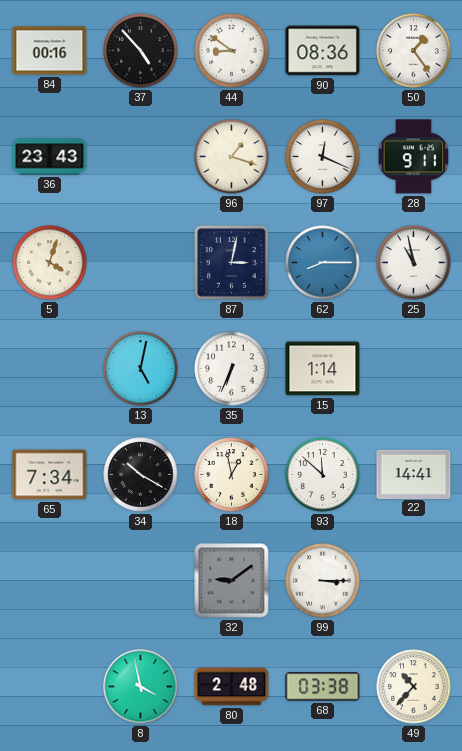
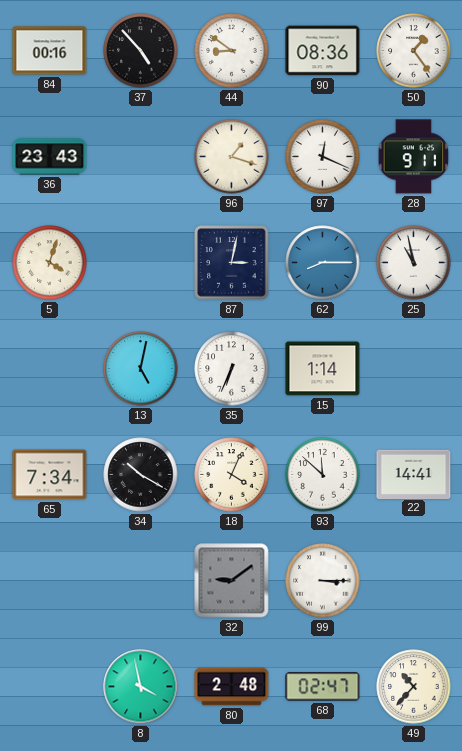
18: 12:58 -> 4:04
68: 03:38 -> 02:47
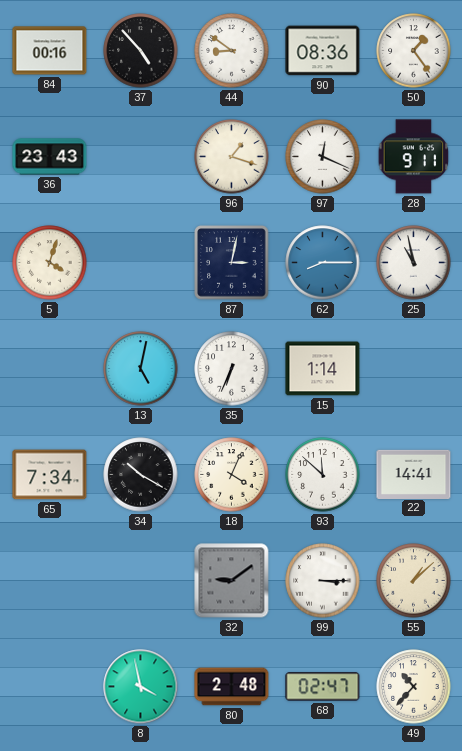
55: none -> 1:08
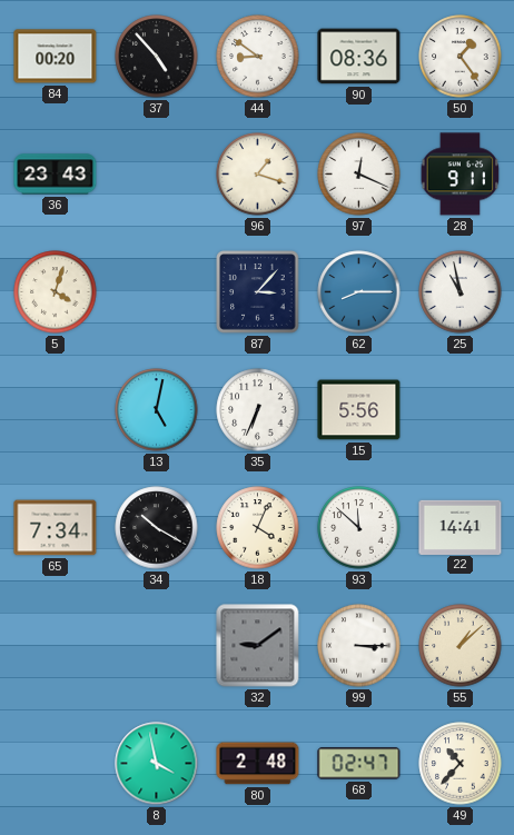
84: 00:16 -> 00:20
87: 3:02 -> 3:07
15: 1:14 -> 5:56
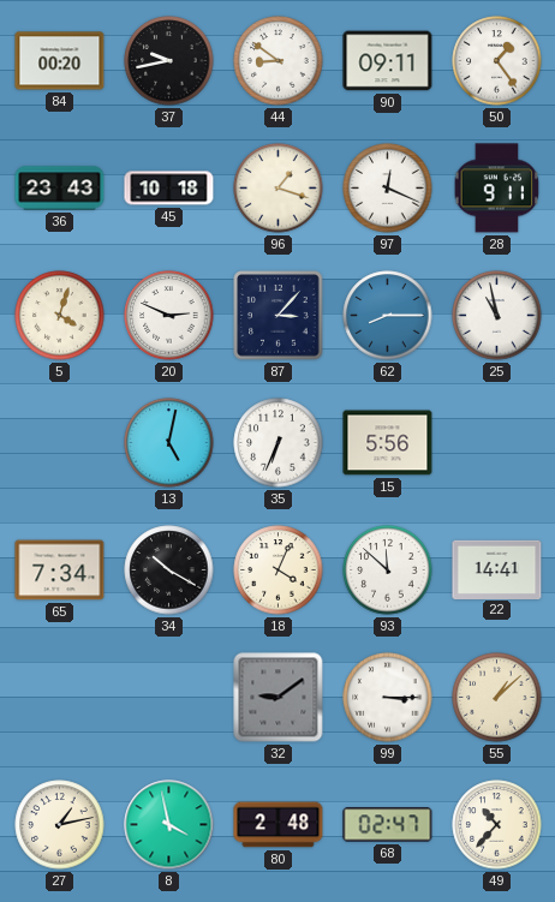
37: 4:53 -> 9:43
90: 08:36 -> 09:11
45: none -> 10:18
20: none -> 2:49
27: none -> 1:13
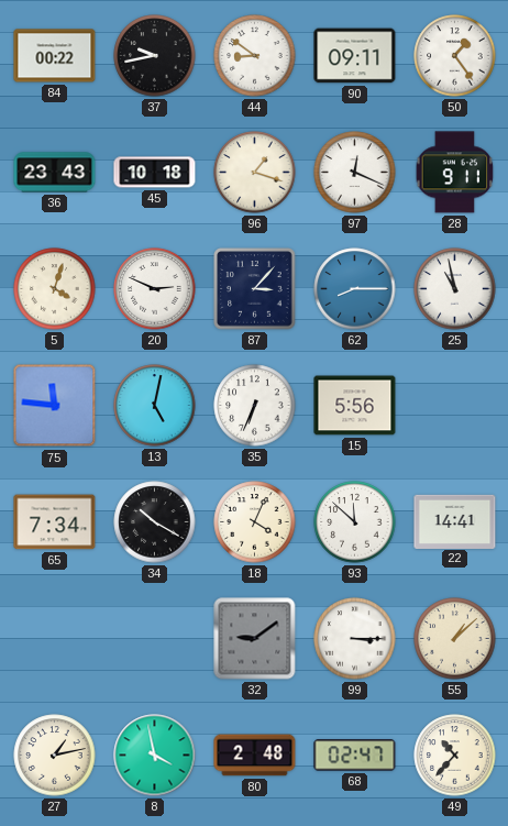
84: 00:20 -> 00:22
75: none -> 11:46
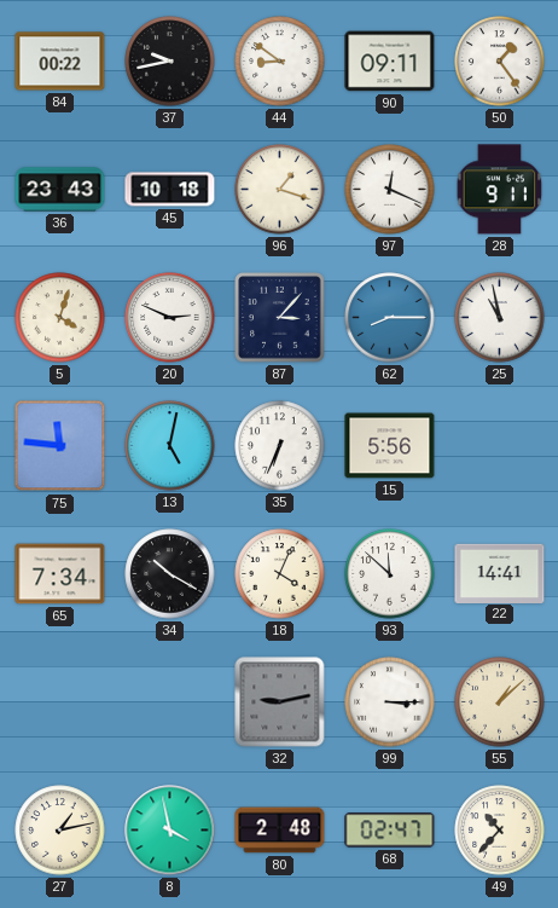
32: 9:09 -> 9:13
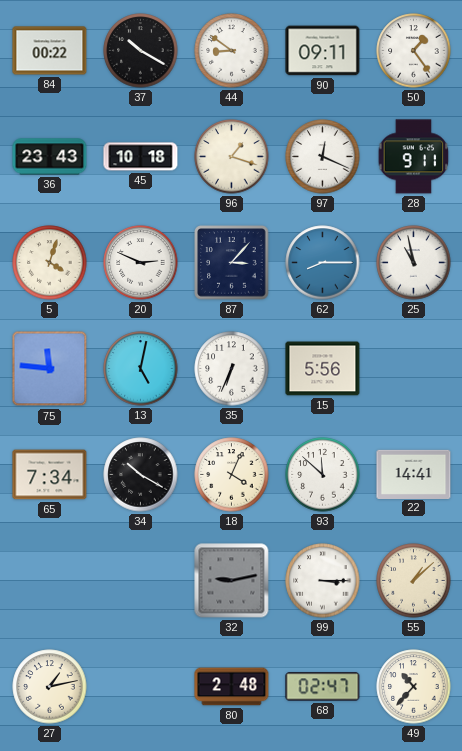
37: 9:43 -> 10:20
8: 3:58 -> none
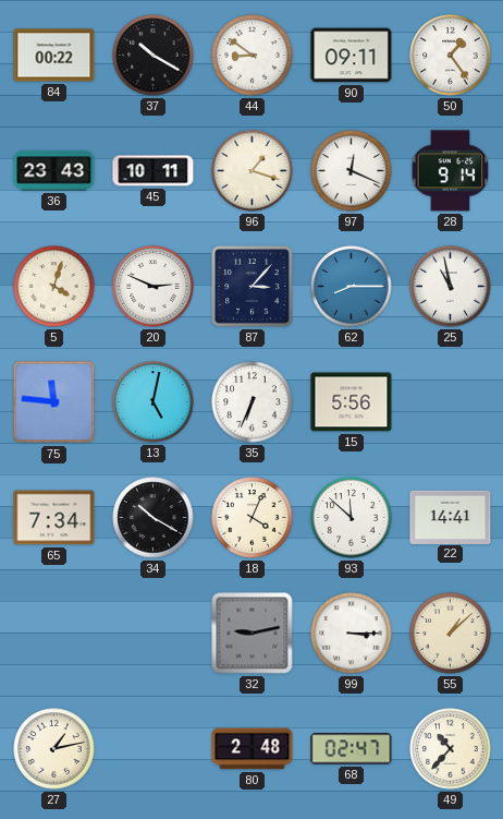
45: 10:18 -> 10:11
28: 9:11 -> 9:14
